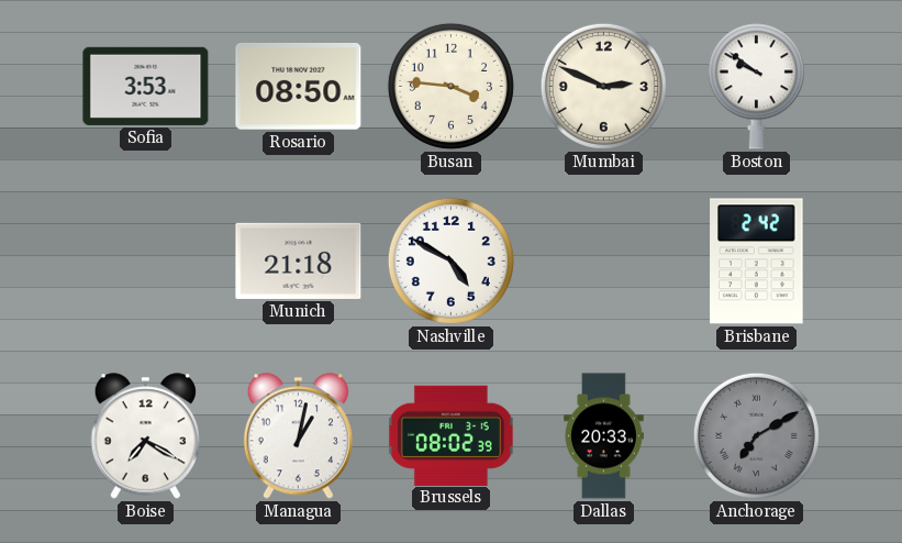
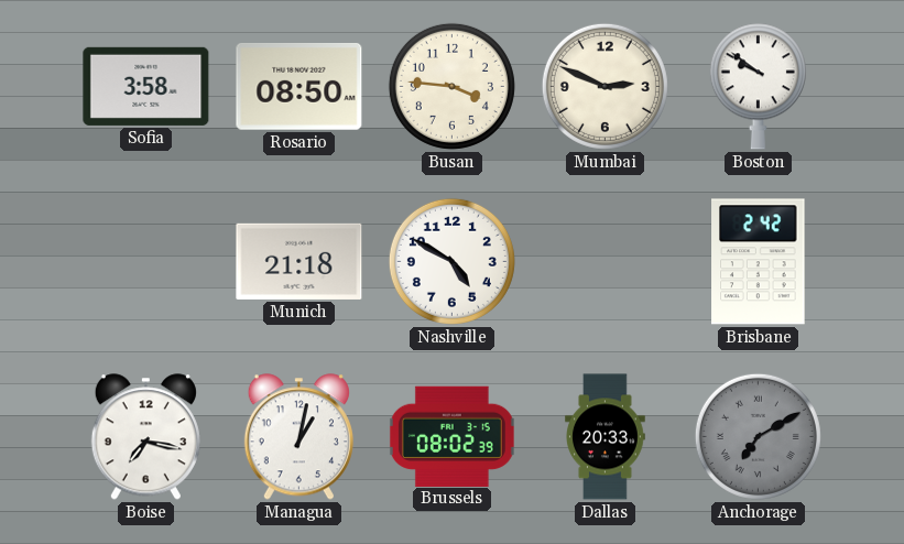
Sofia: 3:53 -> 3:58
Boise: 7:20 -> 7:17
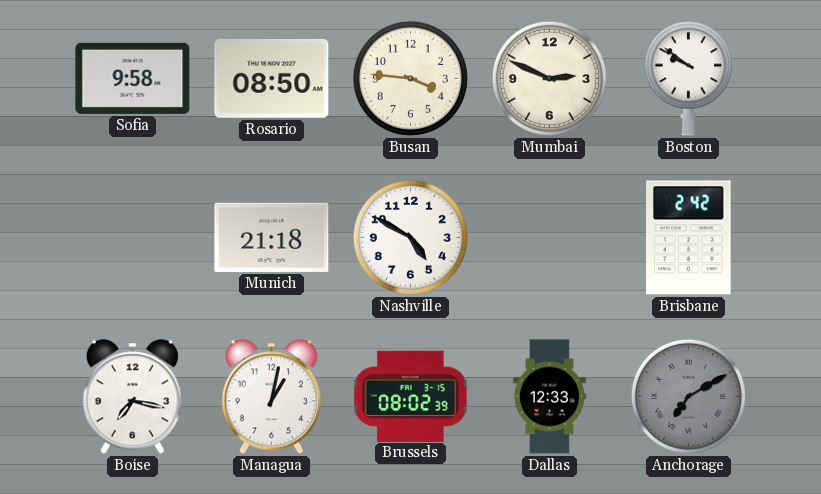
Sofia: 3:58 -> 9:58
Dallas: 20:33 -> 12:33
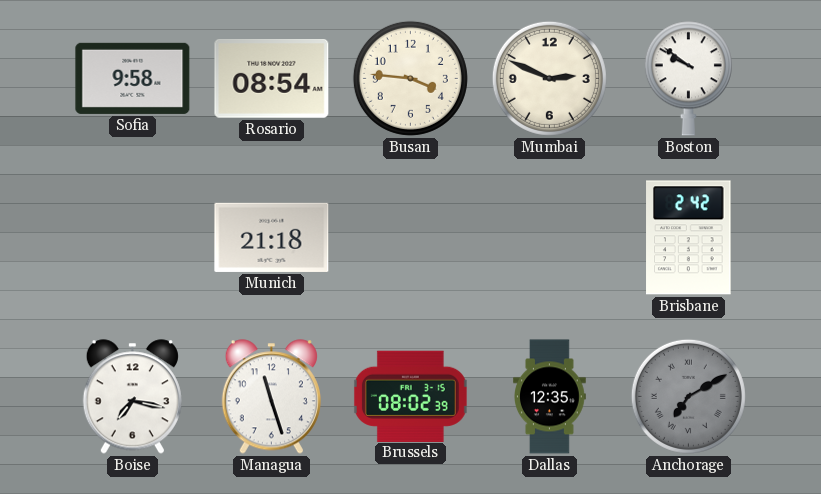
Rosario: 08:50 -> 08:54
Nashville: 4:50 -> none
Managua: 1:02 -> 11:27
Dallas: 12:33 -> 12:35
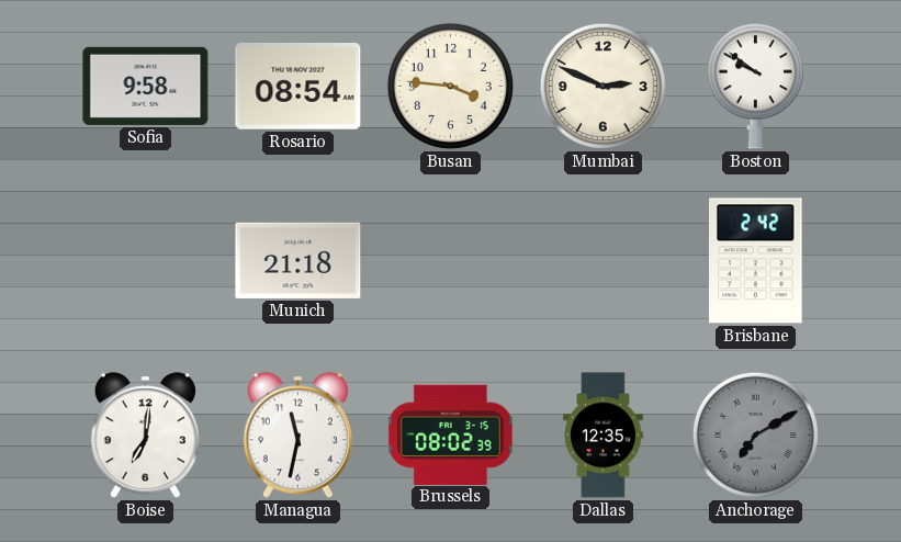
Boise: 7:17 -> 7:01
Managua: 11:27 -> 11:32
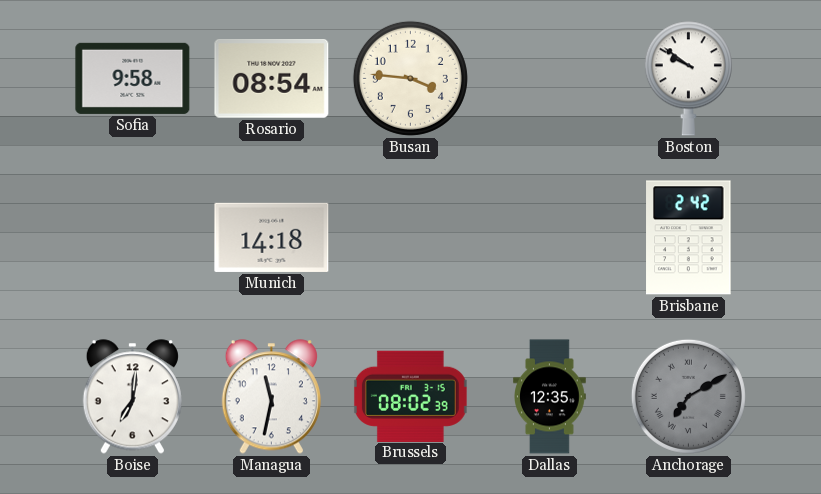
Mumbai: 2:49 -> none
Munich: 21:18 -> 14:18
